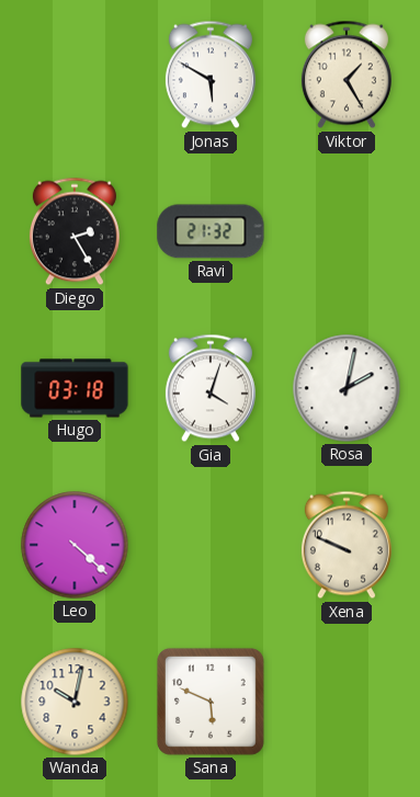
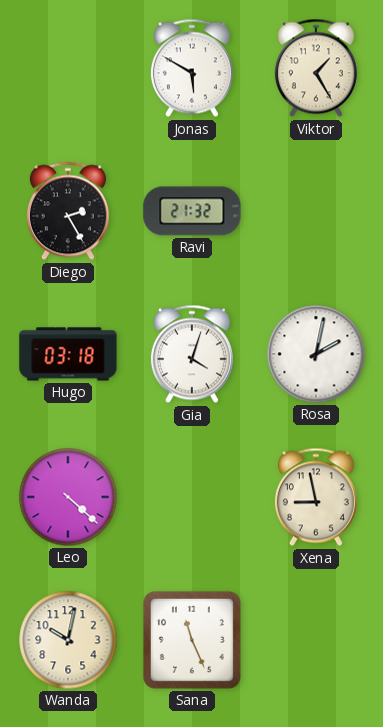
Xena: 9:49 -> 8:58
Sana: 5:49 -> 11:26
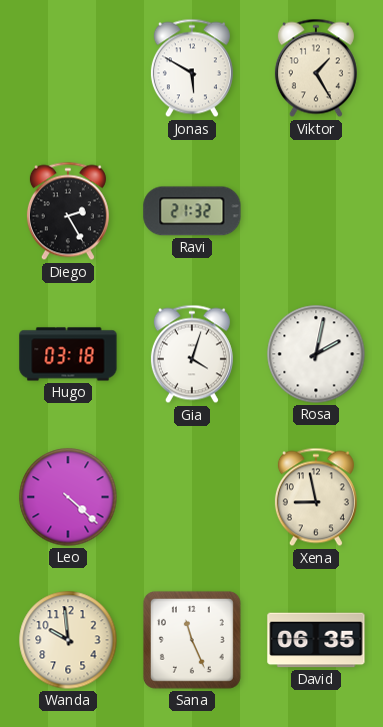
Wanda: 10:02 -> 9:59
David: none -> 06:35
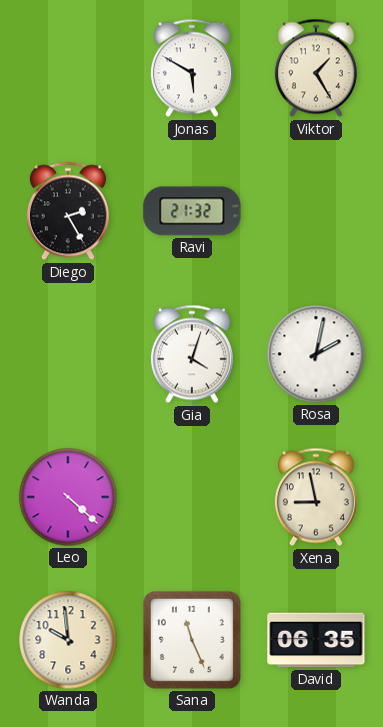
Hugo: 03:18 -> none
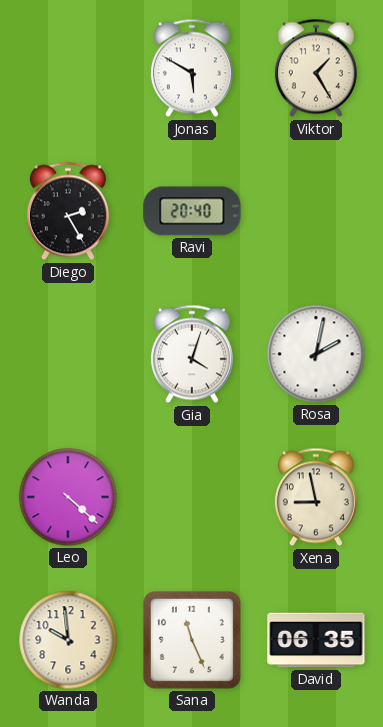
Ravi: 21:32 -> 20:40
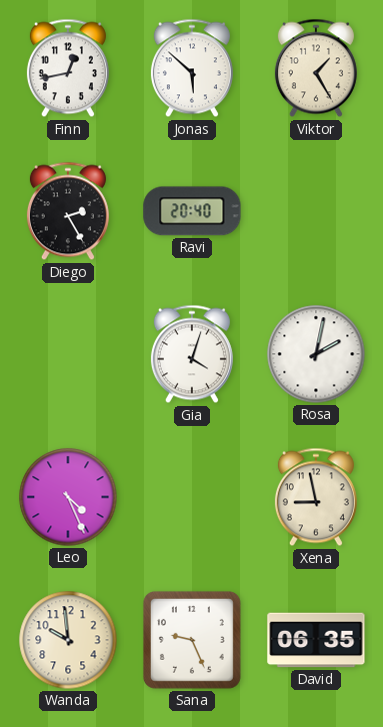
Finn: none -> 12:43
Jonas: 5:50 -> 5:52
Leo: 4:22 -> 4:26
Sana: 11:26 -> 9:26
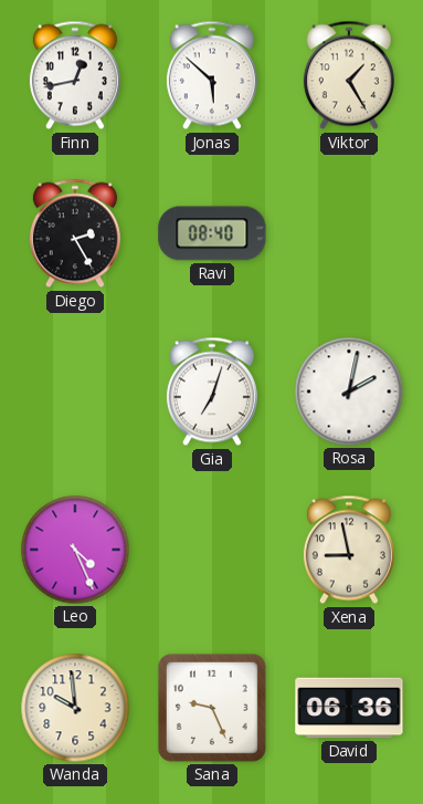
Ravi: 20:40 -> 08:40
Gia: 4:03 -> 7:03
David: 06:35 -> 06:36
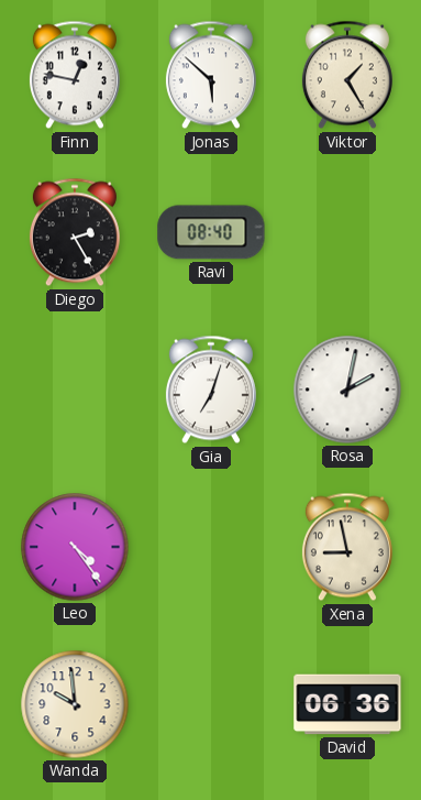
Finn: 12:43 -> 12:47
Leo: 4:26 -> 4:24
Sana: 9:26 -> none
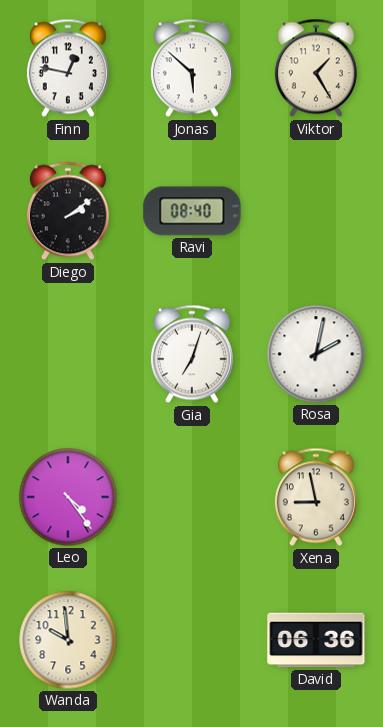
Diego: 2:25 -> 2:09
